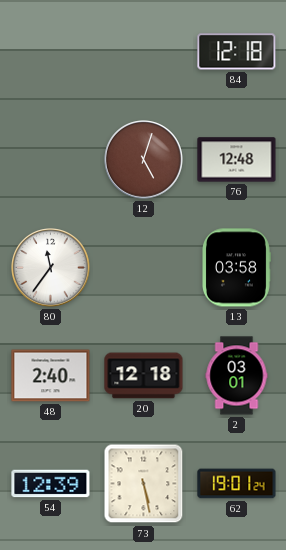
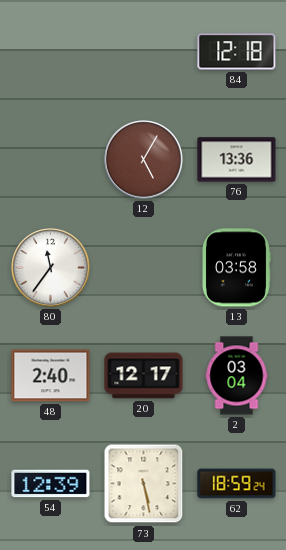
12: 5:03 -> 5:05
76: 12:48 -> 13:36
20: 12:18 -> 12:17
2: 03:01 -> 03:04
62: 19:01 -> 18:59
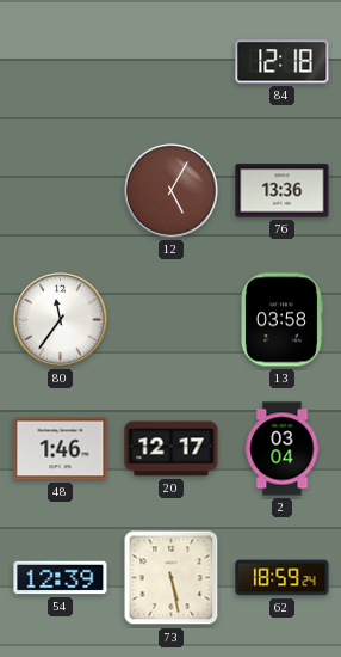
48: 2:40 -> 1:46
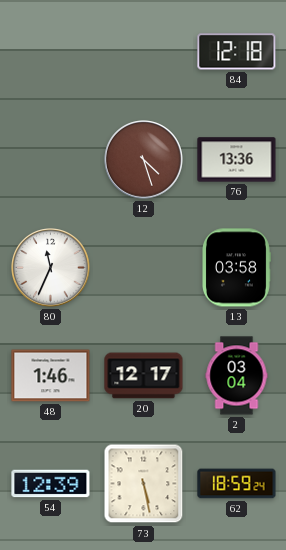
12: 5:05 -> 4:27
80: 11:36 -> 11:34
